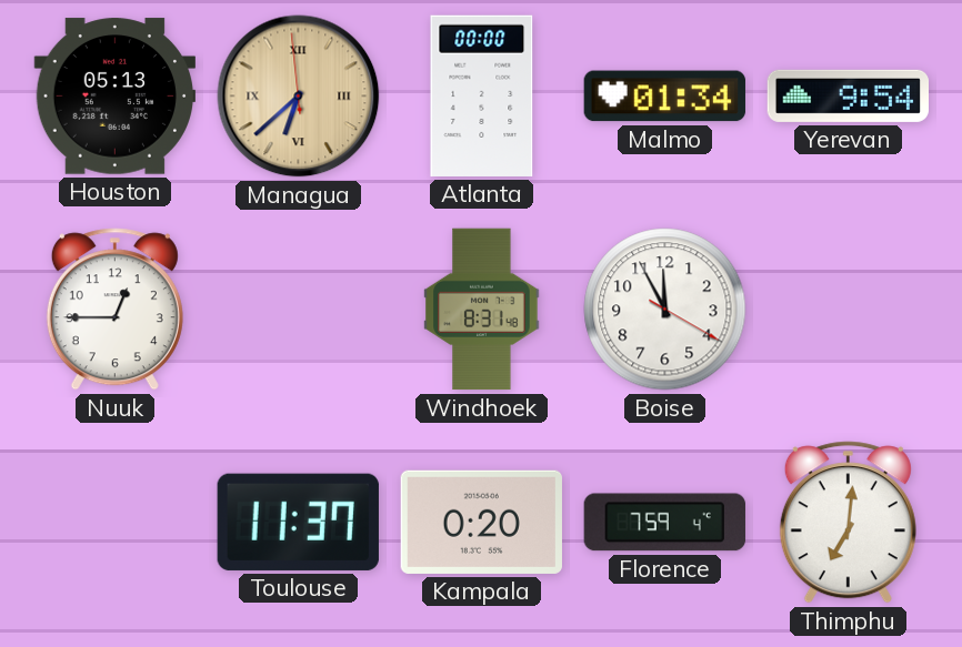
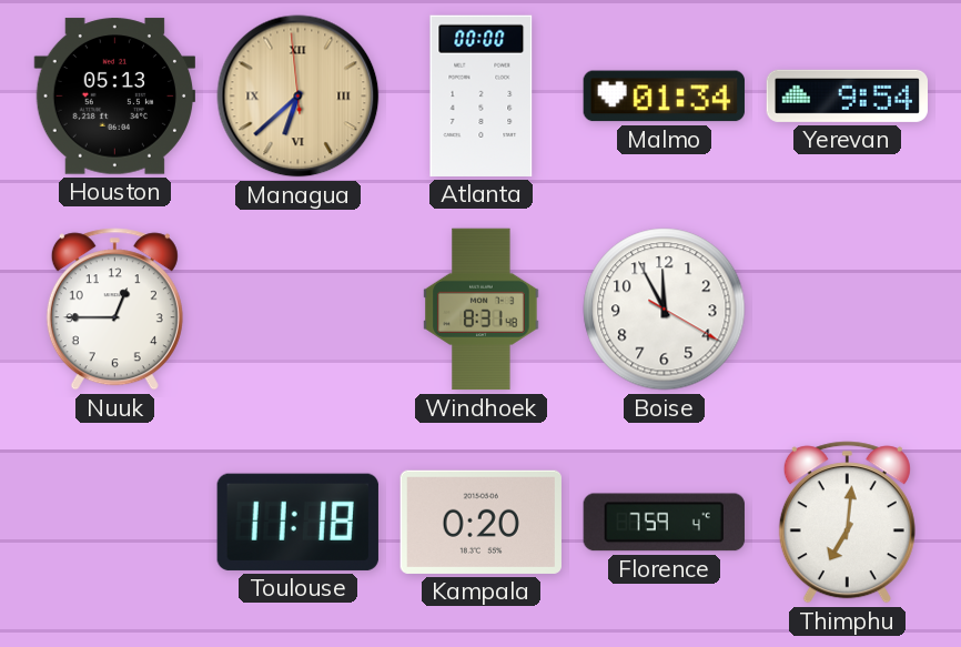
Toulouse: 11:37 -> 11:18
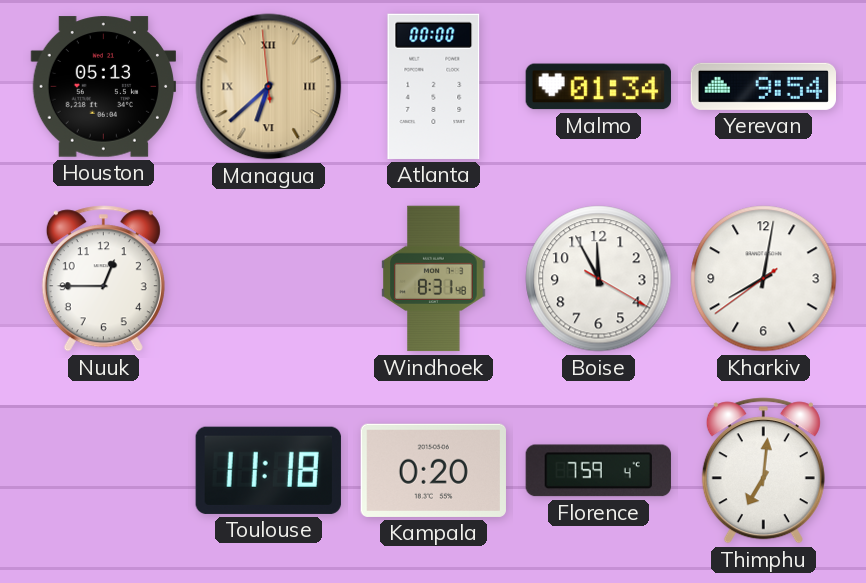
Kharkiv: none -> 8:01
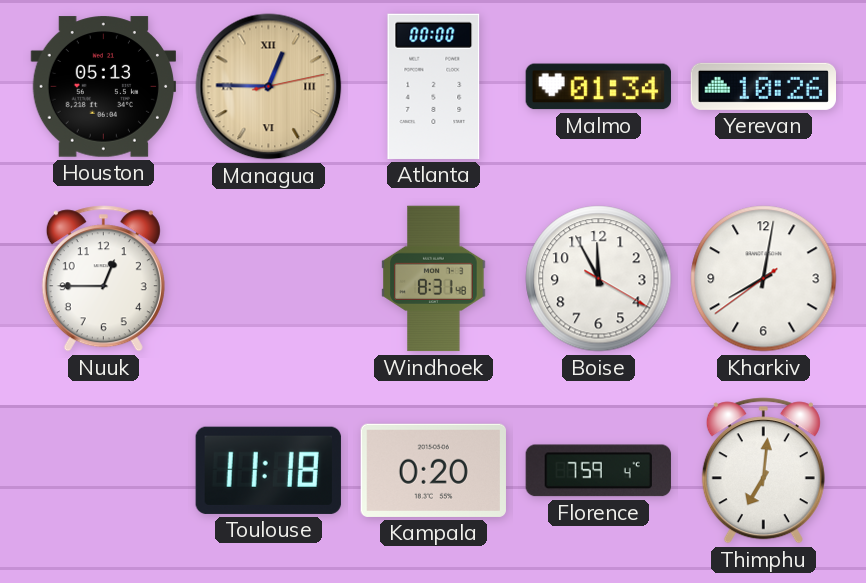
Managua: 6:37 -> 12:45
Yerevan: 9:54 -> 10:26
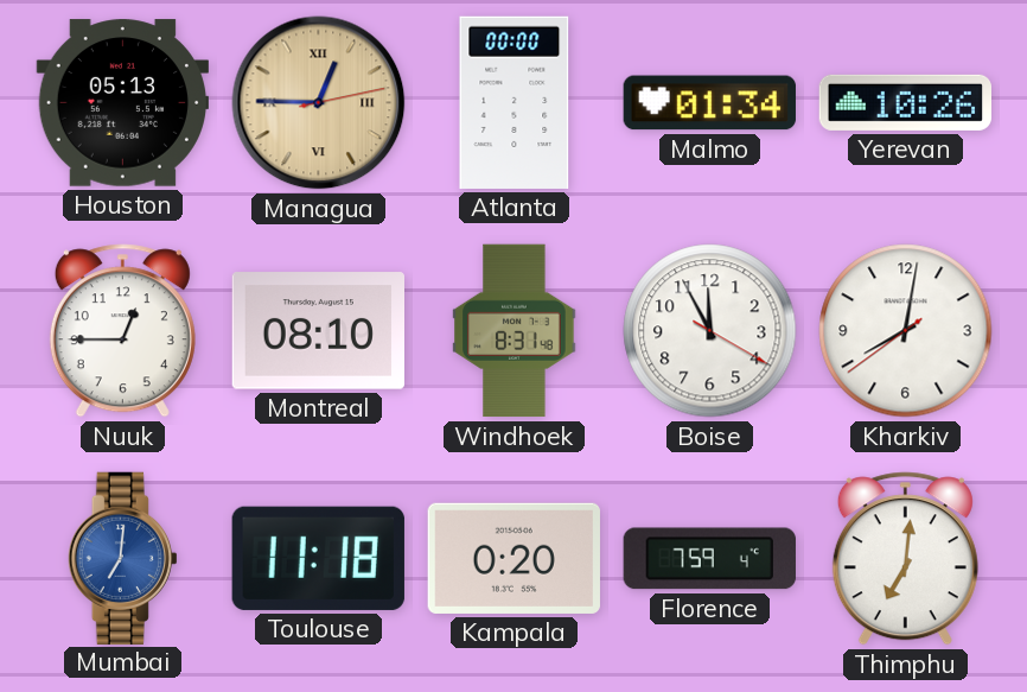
Montreal: none -> 08:10
Mumbai: none -> 7:01
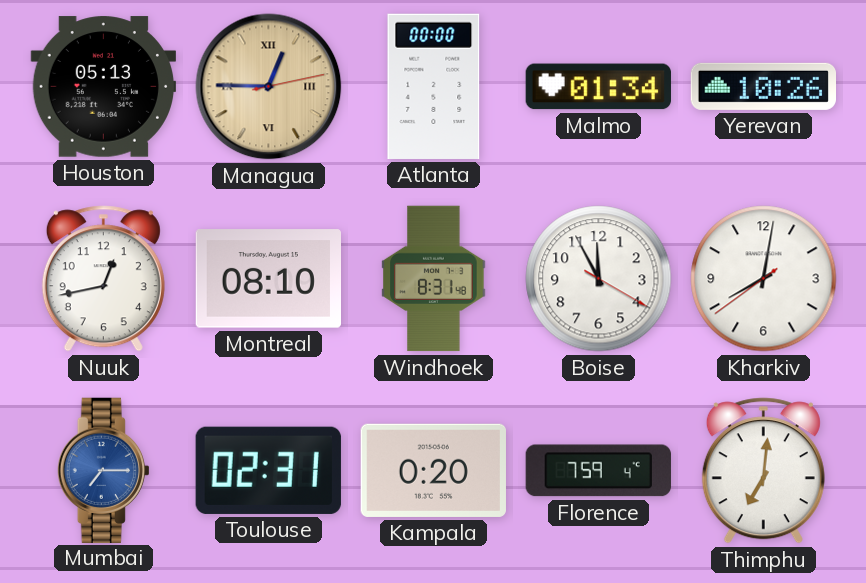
Nuuk: 12:45 -> 12:43
Mumbai: 7:01 -> 7:15
Toulouse: 11:18 -> 02:31
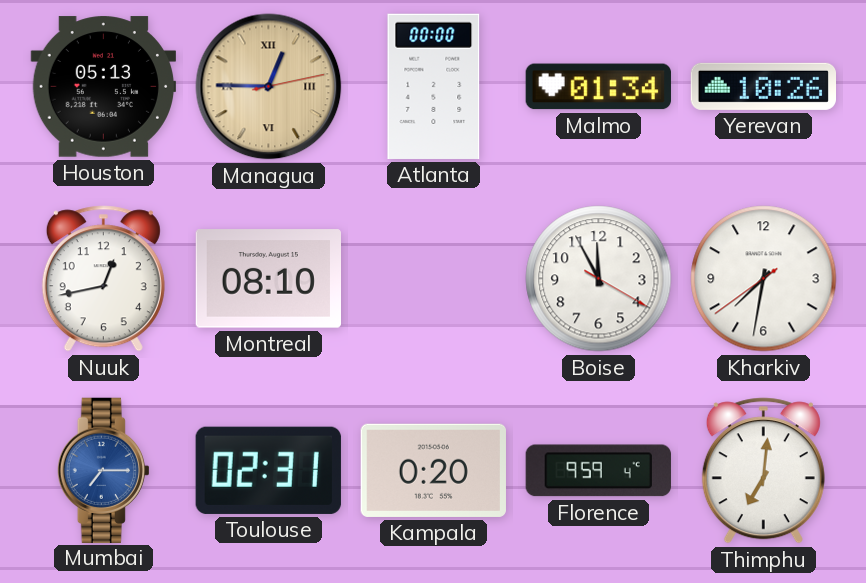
Windhoek: 8:31 -> none
Kharkiv: 8:01 -> 7:31
Florence: 7:59 -> 9:59
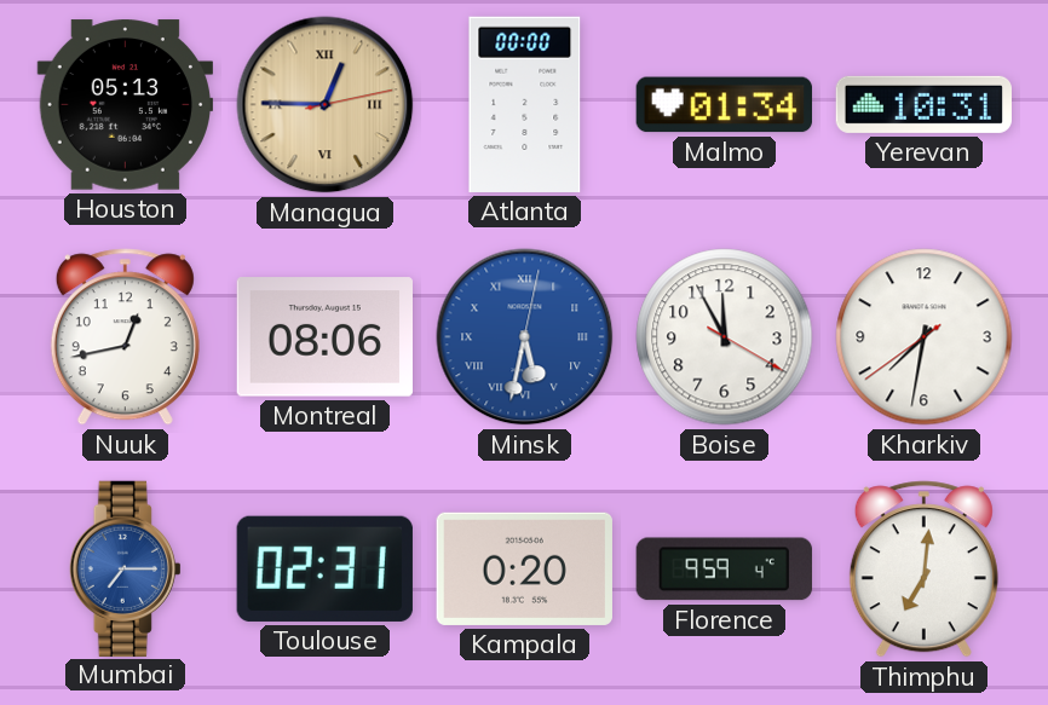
Yerevan: 10:26 -> 10:31
Montreal: 08:10 -> 08:06
Minsk: none -> 5:32
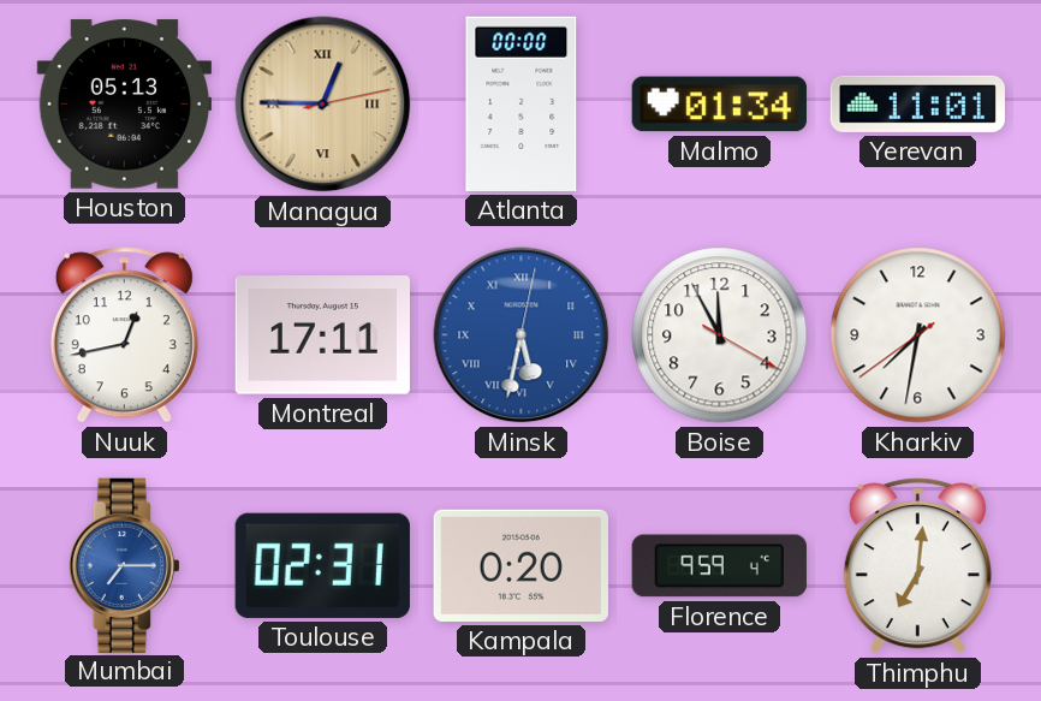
Yerevan: 10:31 -> 11:01
Montreal: 08:06 -> 17:11
